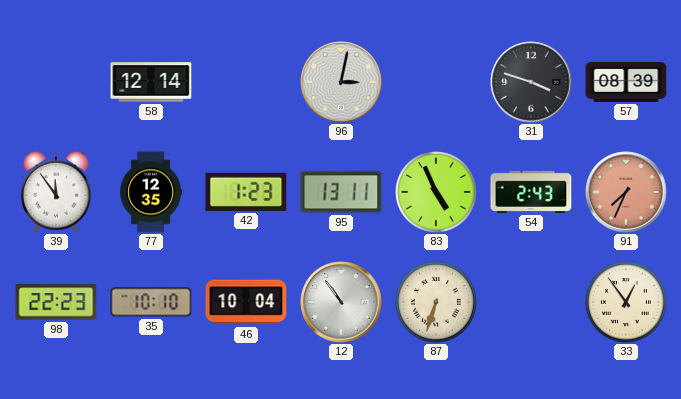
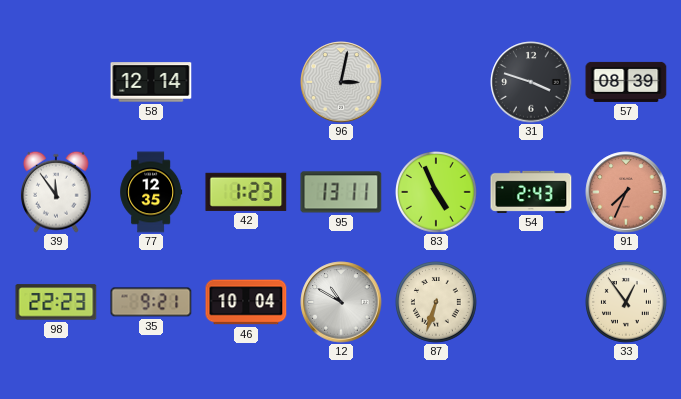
35: 10:10 -> 9:21
12: 10:54 -> 10:50
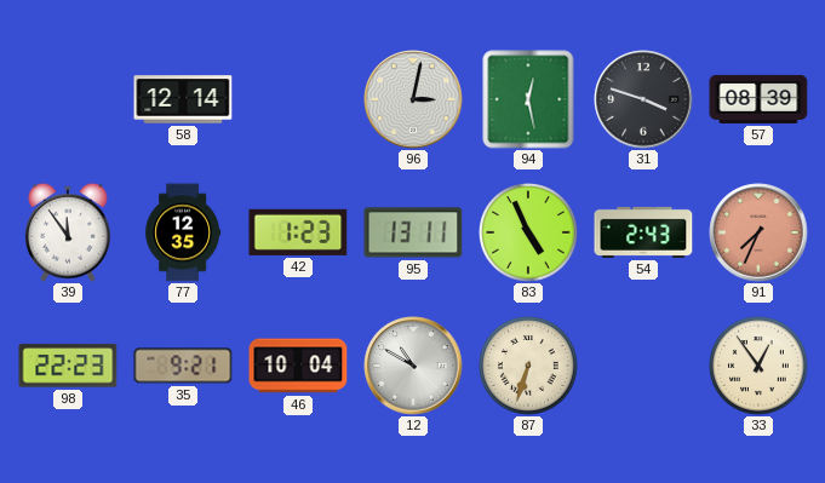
94: none -> 12:28
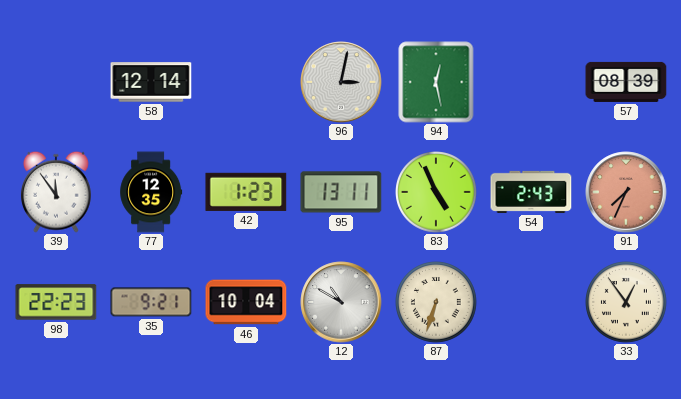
31: 3:48 -> none
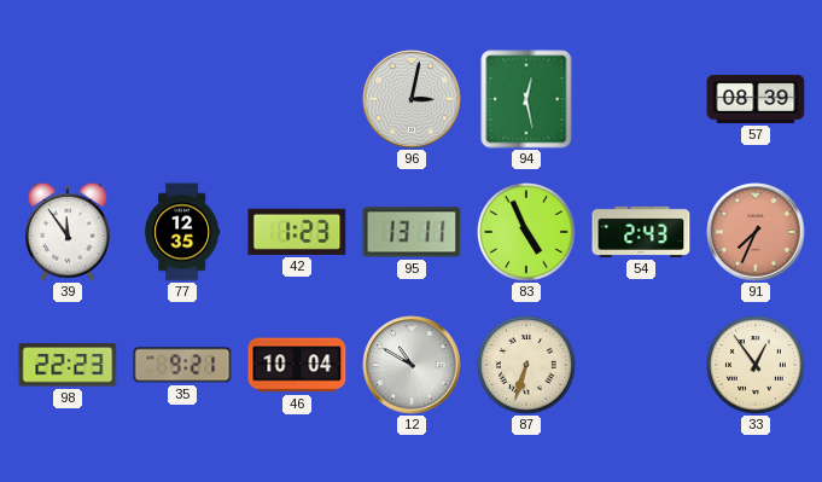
58: 12:14 -> none
